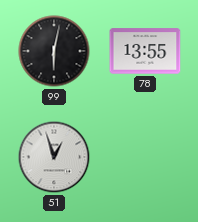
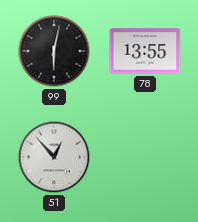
51: 12:57 -> 12:53
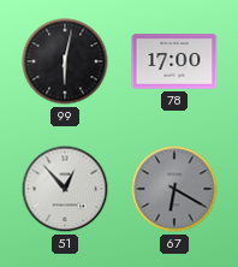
78: 13:55 -> 17:00
67: none -> 6:20
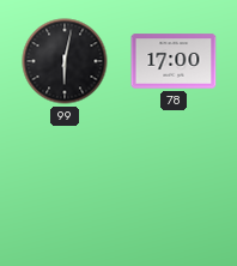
51: 12:53 -> none
67: 6:20 -> none
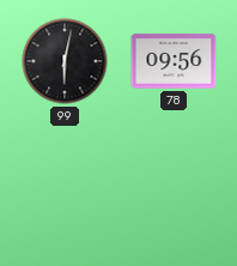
78: 17:00 -> 09:56
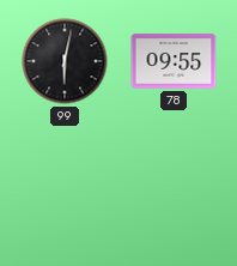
78: 09:56 -> 09:55
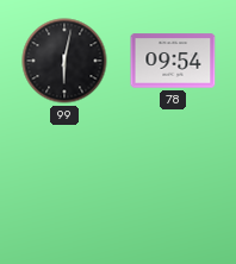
78: 09:55 -> 09:54
